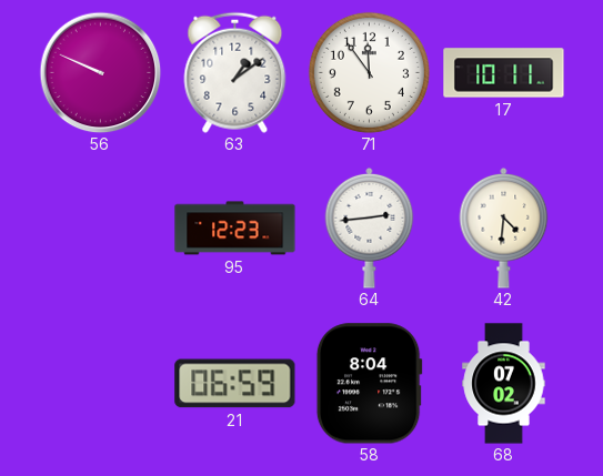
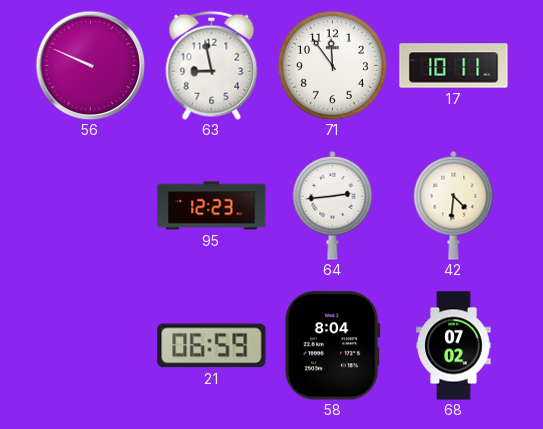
63: 1:09 -> 8:58
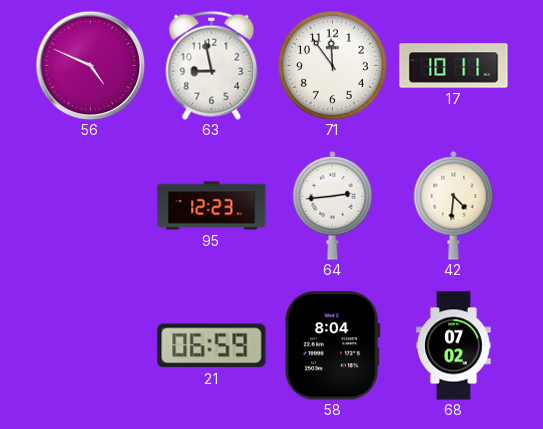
56: 9:49 -> 4:49
